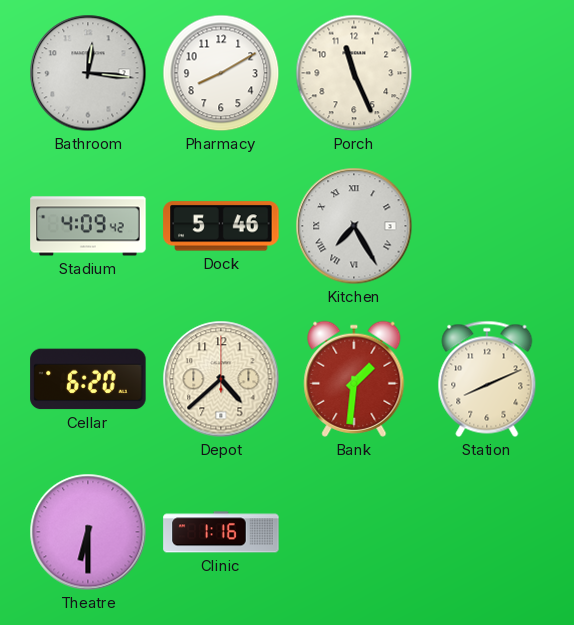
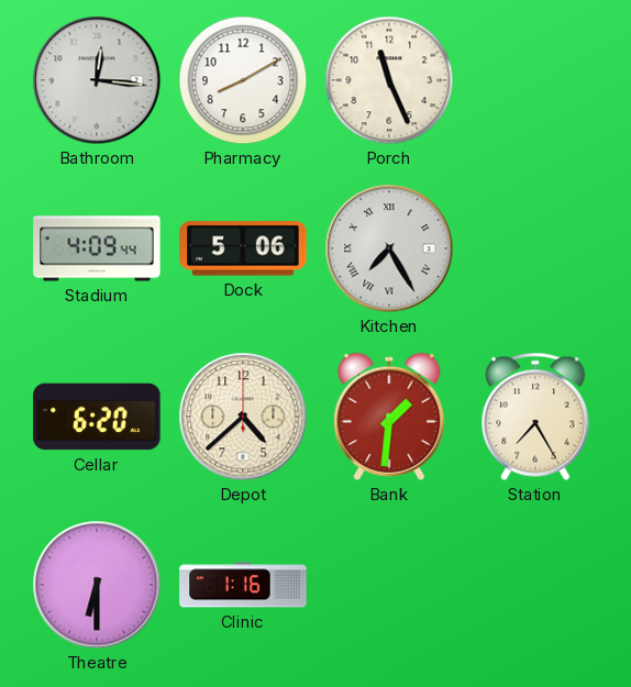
Stadium: 4:09:42 -> 4:09:44
Dock: 5:46 -> 5:06
Station: 8:11 -> 7:25
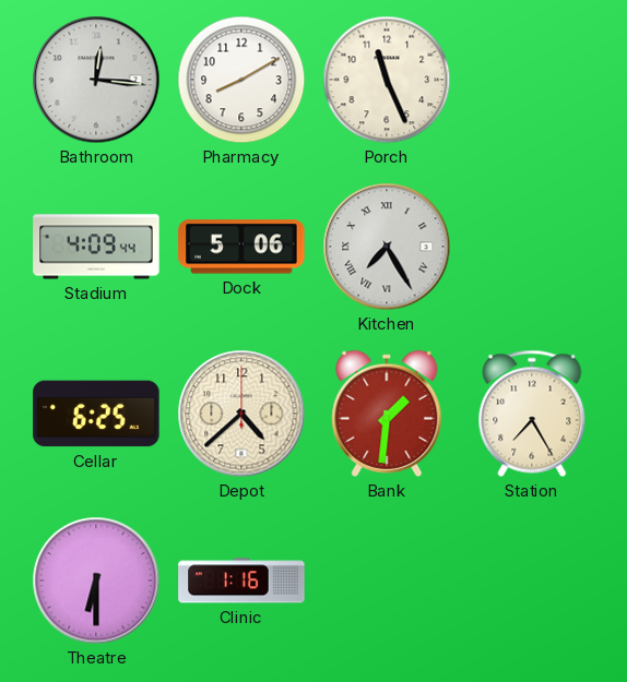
Cellar: 6:20 -> 6:25
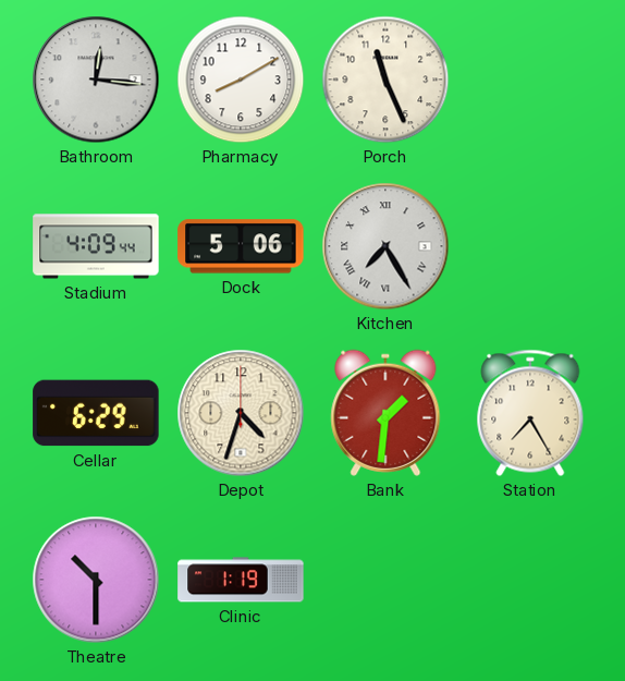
Cellar: 6:25 -> 6:29
Depot: 4:38 -> 4:33
Theatre: 6:30 -> 10:30
Clinic: 1:16 -> 1:19
